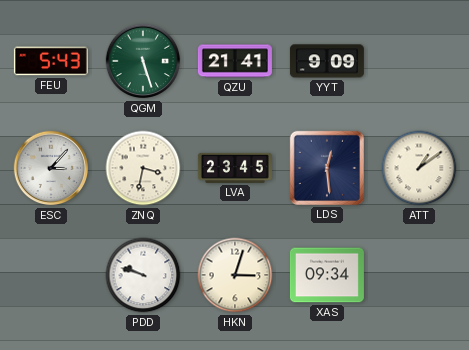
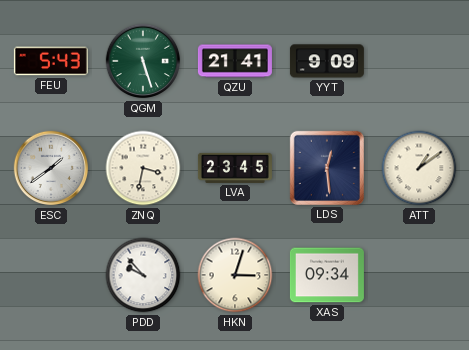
ESC: 3:07 -> 1:39
PDD: 9:48 -> 9:53
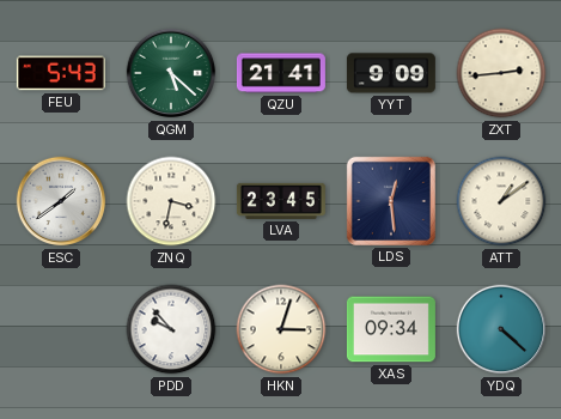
QGM: 5:27 -> 5:22
ZXT: none -> 2:44
YDQ: none -> 4:22
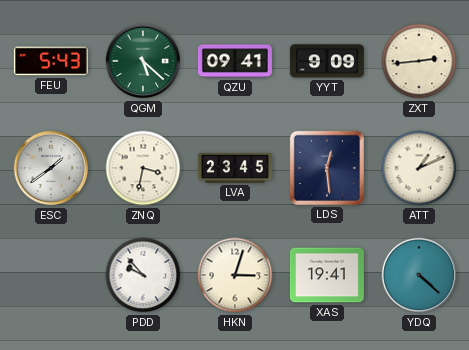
QZU: 21:41 -> 09:41
ATT: 1:09 -> 1:11
XAS: 09:34 -> 19:41
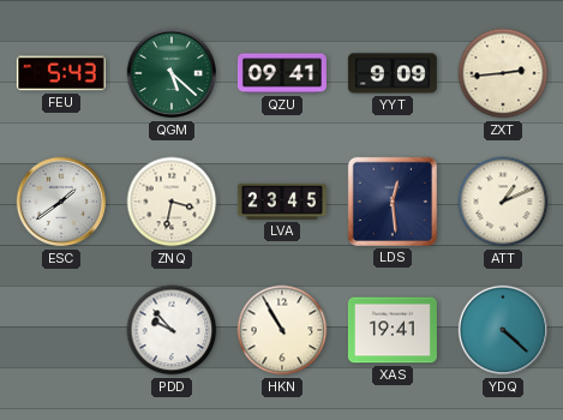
HKN: 3:03 -> 10:55
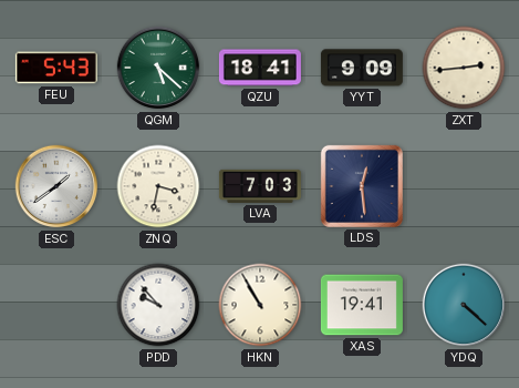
QZU: 09:41 -> 18:41
LVA: 23:45 -> 7:03
ATT: 1:11 -> none
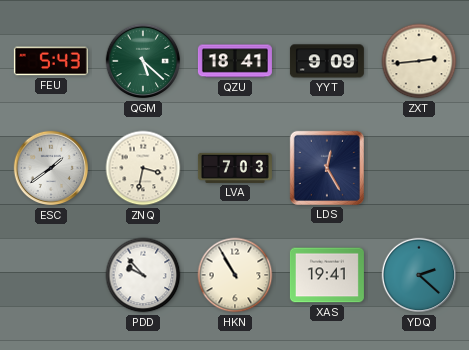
LDS: 12:29 -> 12:25
YDQ: 4:22 -> 2:22
